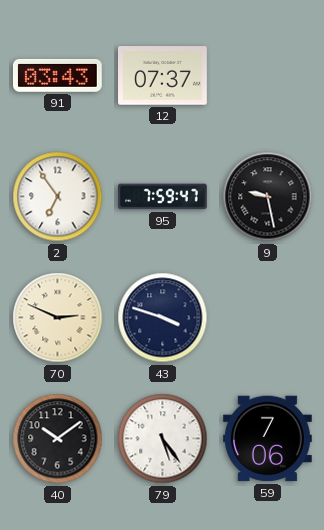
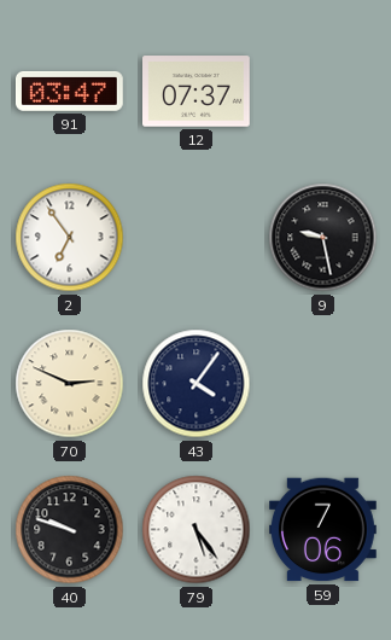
91: 03:43 -> 03:47
95: 7:59 -> none
43: 3:48 -> 4:06
40: 10:09 -> 9:48
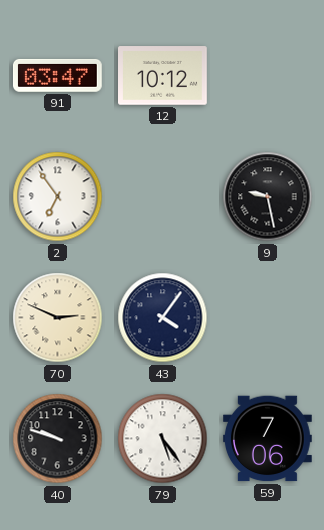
12: 07:37 -> 10:12
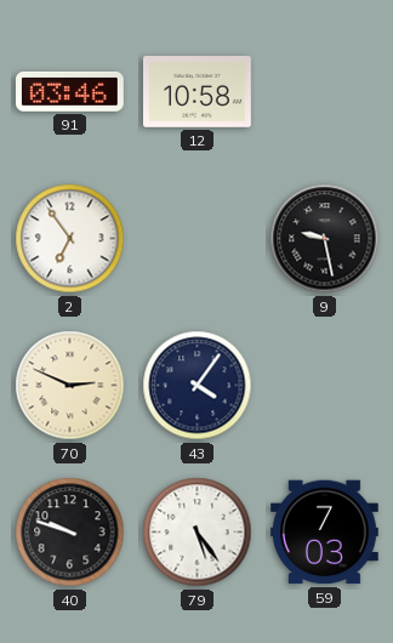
91: 03:47 -> 03:46
12: 10:12 -> 10:58
59: 7:06 -> 7:03
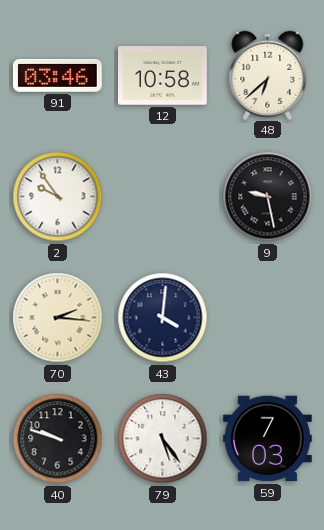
48: none -> 6:38
2: 6:54 -> 9:54
70: 2:49 -> 2:16
43: 4:06 -> 4:01
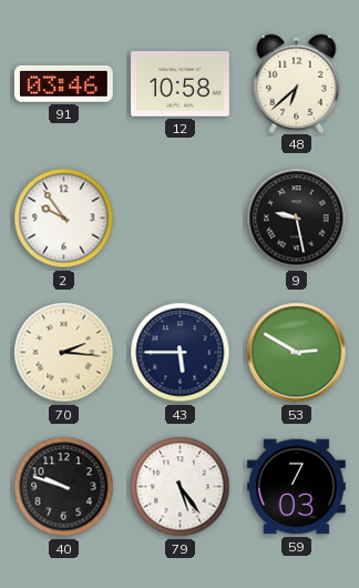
43: 4:01 -> 5:45
53: none -> 2:50
